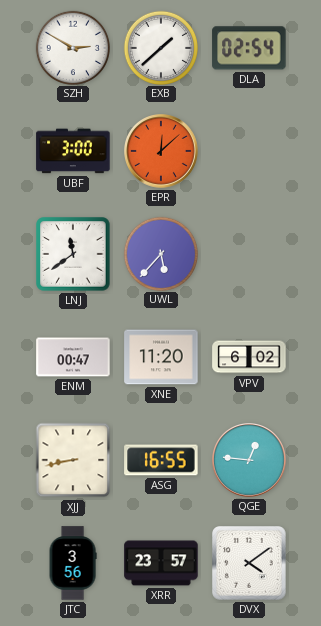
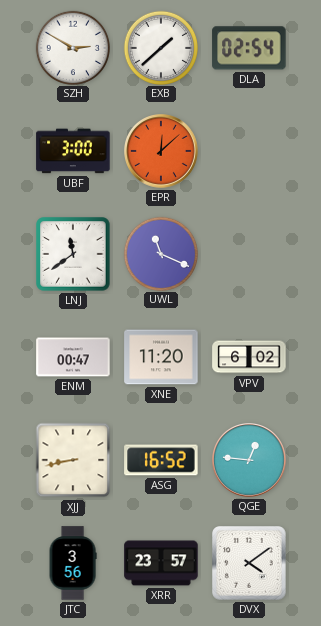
UWL: 5:37 -> 11:19
ASG: 16:55 -> 16:52
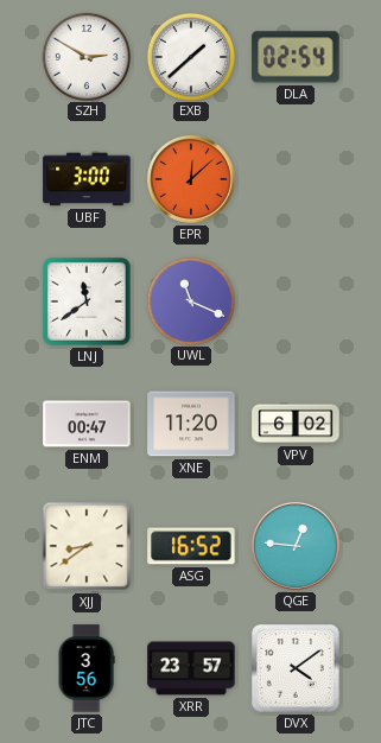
XJJ: 8:43 -> 8:39
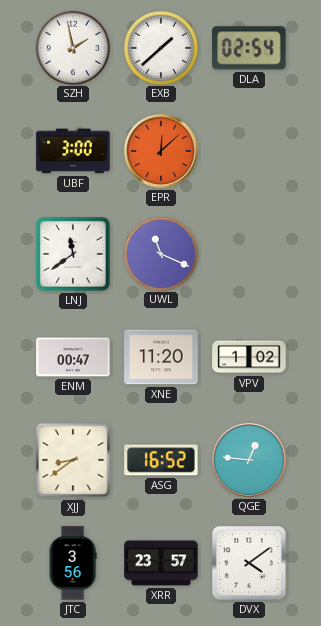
SZH: 2:50 -> 1:58
VPV: 6:02 -> 1:02
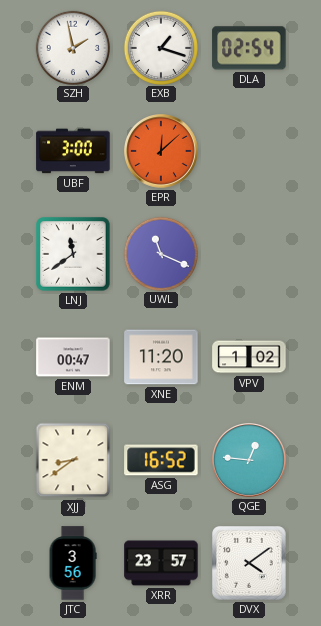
EXB: 1:38 -> 1:18
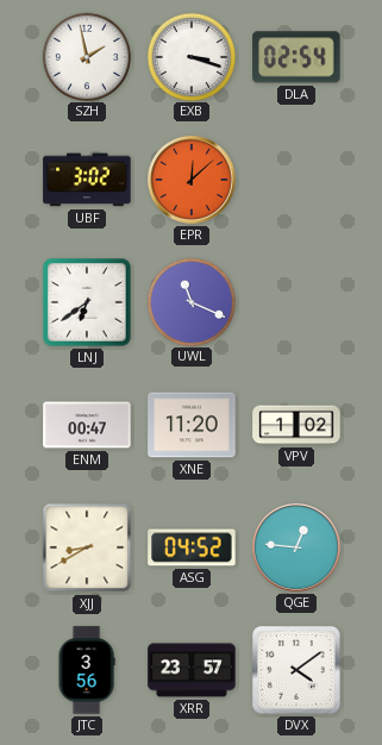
EXB: 1:18 -> 3:18
UBF: 3:00 -> 3:02
LNJ: 11:39 -> 6:39
XJJ: 8:39 -> 8:40
ASG: 16:52 -> 04:52
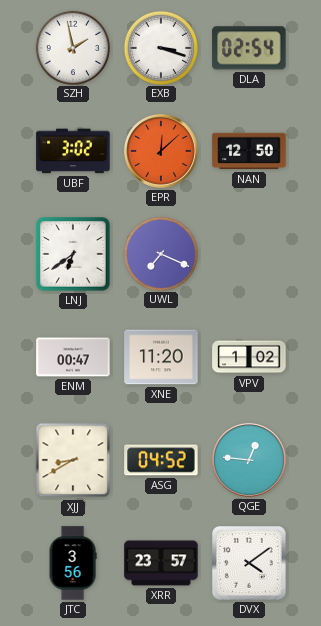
NAN: none -> 12:50
UWL: 11:19 -> 7:19
